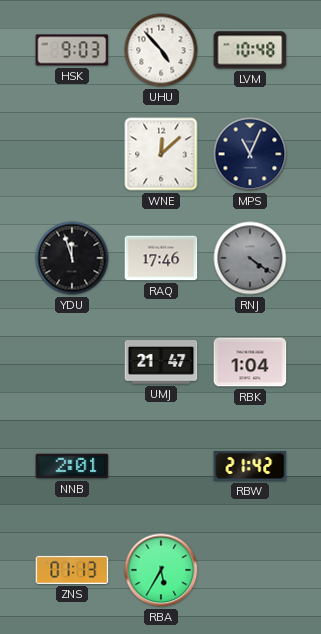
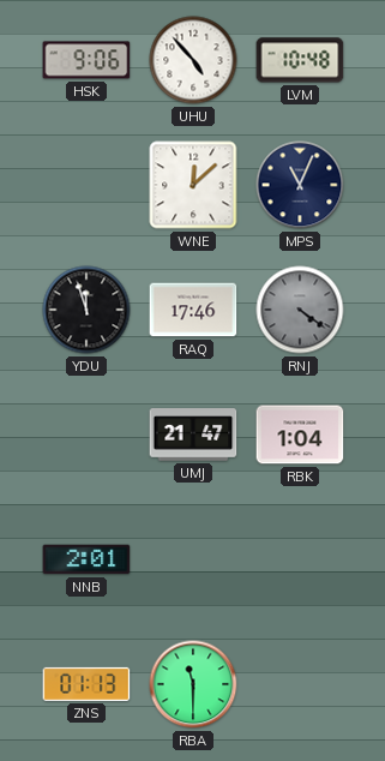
HSK: 9:03 -> 9:06
RBW: 21:42 -> none
RBA: 5:35 -> 11:30
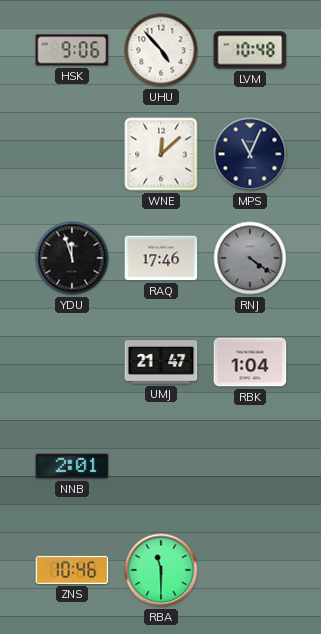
ZNS: 01:13 -> 10:46
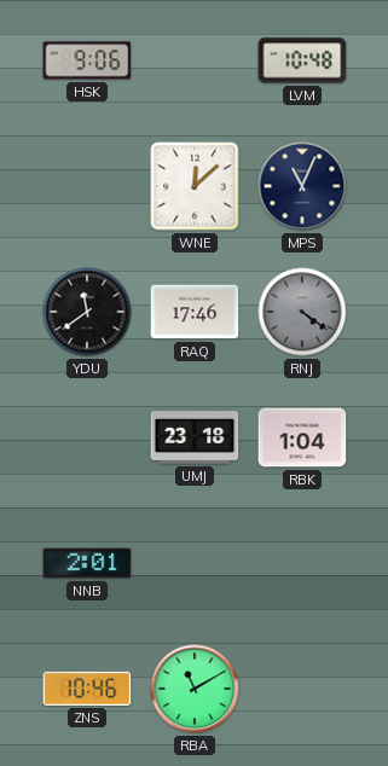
UHU: 4:53 -> none
YDU: 11:57 -> 11:39
UMJ: 21:47 -> 23:18
RBA: 11:30 -> 11:10
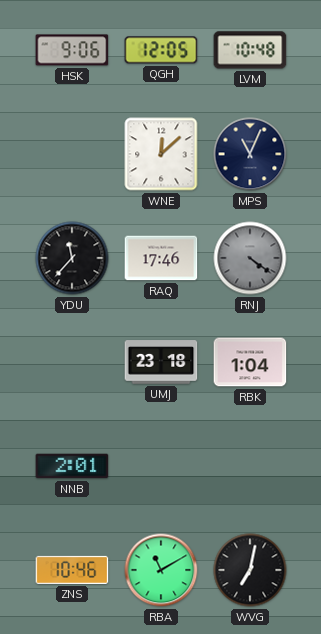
QGH: none -> 12:05
YDU: 11:39 -> 11:37
WVG: none -> 7:02
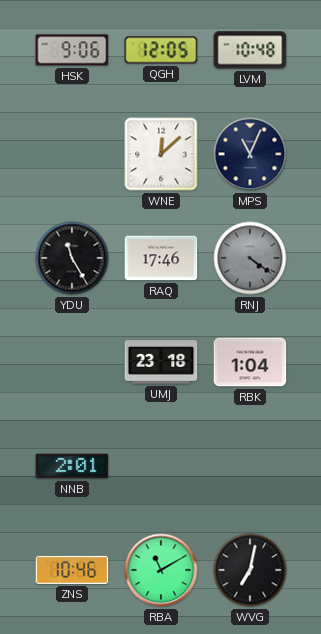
YDU: 11:37 -> 11:25
